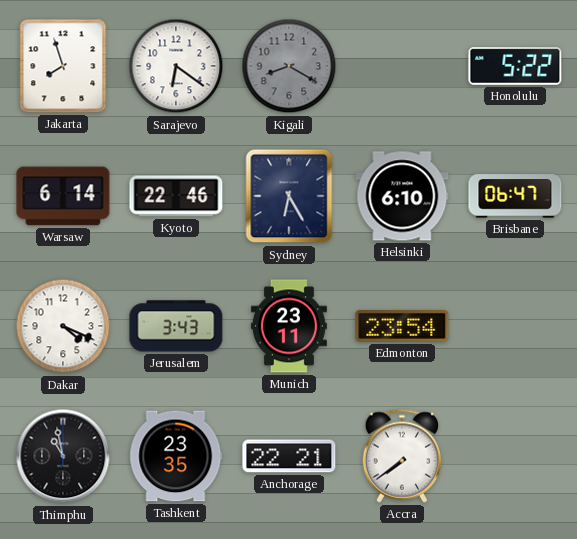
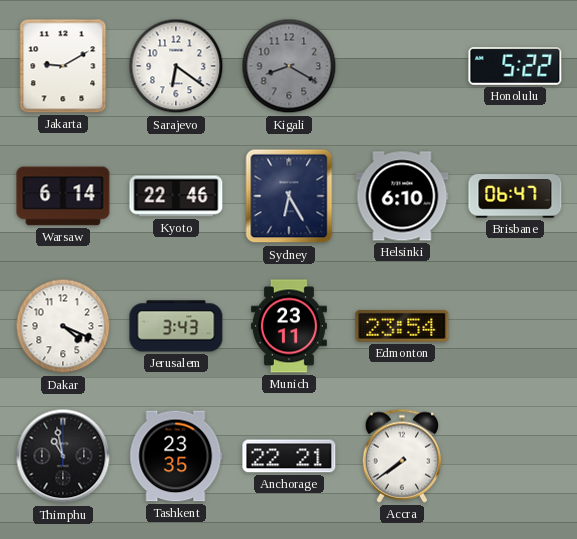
Jakarta: 7:57 -> 9:10
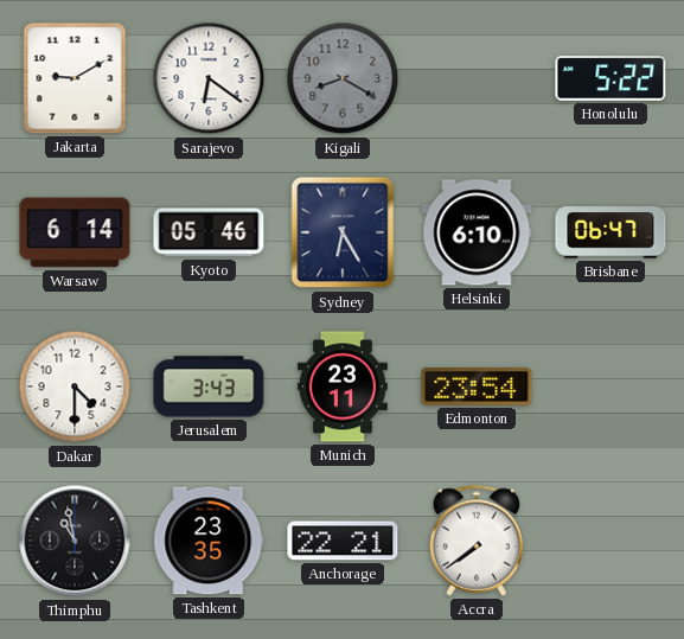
Kyoto: 22:46 -> 05:46
Dakar: 4:19 -> 4:30
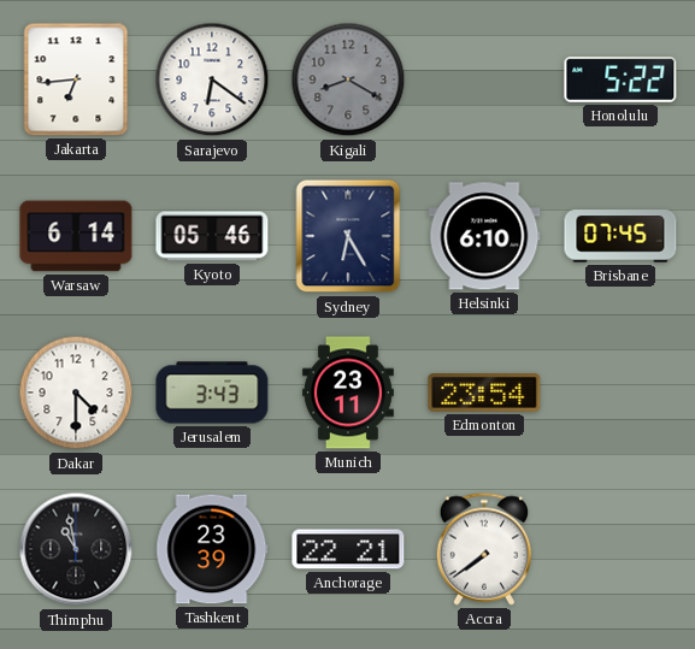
Jakarta: 9:10 -> 6:44
Brisbane: 06:47 -> 07:45
Tashkent: 23:35 -> 23:39
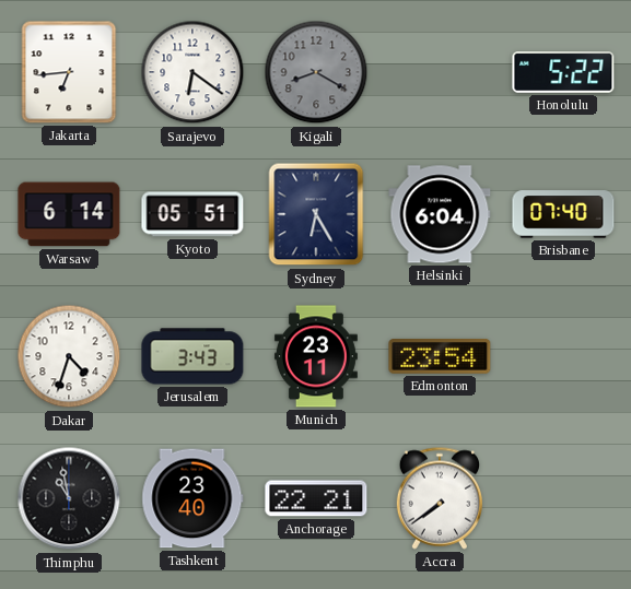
Kyoto: 05:46 -> 05:51
Helsinki: 6:10 -> 6:04
Brisbane: 07:45 -> 07:40
Dakar: 4:30 -> 4:33
Tashkent: 23:39 -> 23:40
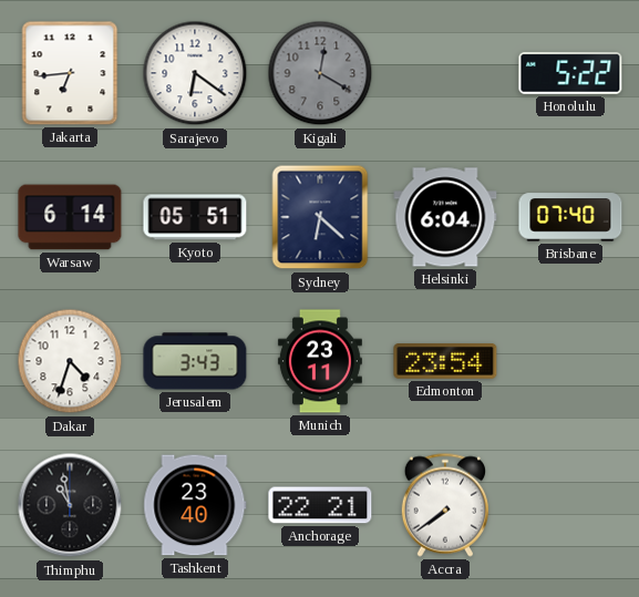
Kigali: 8:20 -> 12:20
Sydney: 6:25 -> 6:22
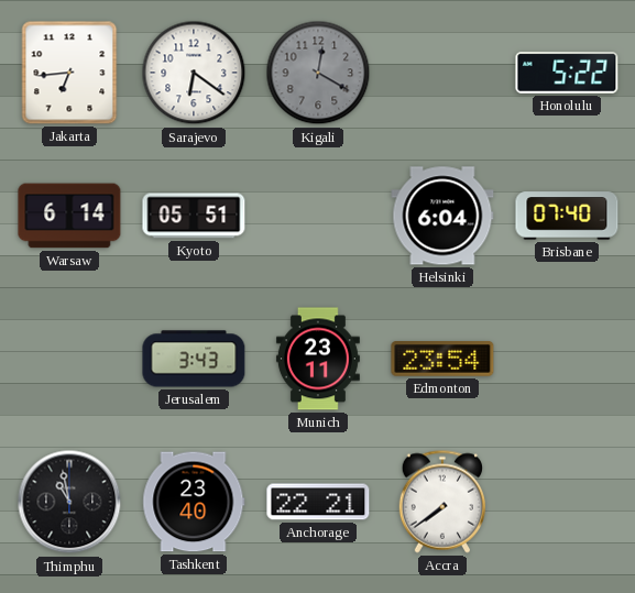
Sydney: 6:22 -> none
Dakar: 4:33 -> none
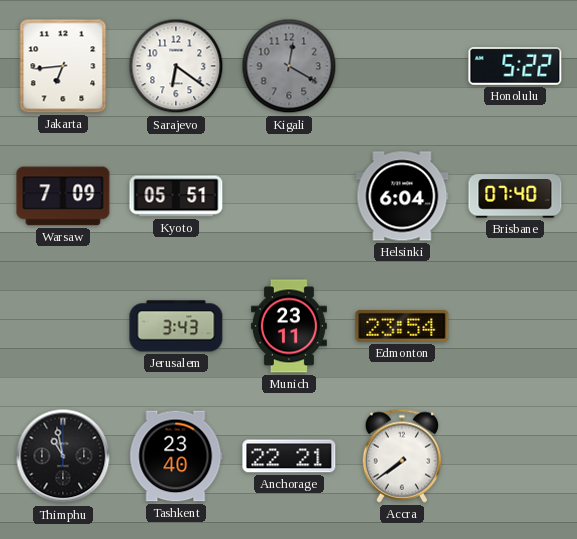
Warsaw: 6:14 -> 7:09
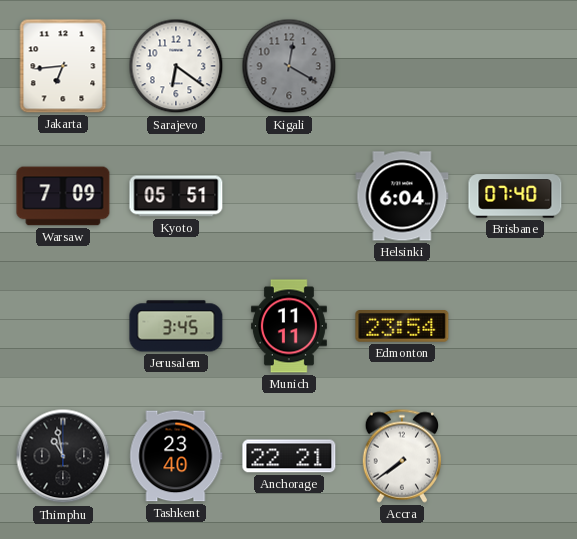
Honolulu: 5:22 -> none
Jerusalem: 3:43 -> 3:45
Munich: 23:11 -> 11:11
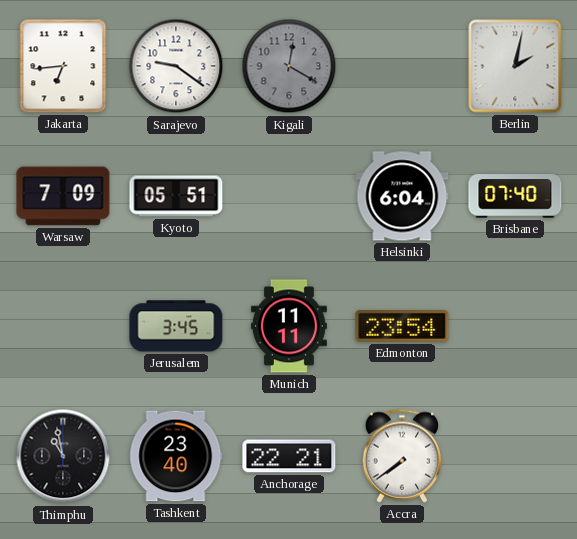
Sarajevo: 6:21 -> 9:21
Berlin: none -> 2:02
